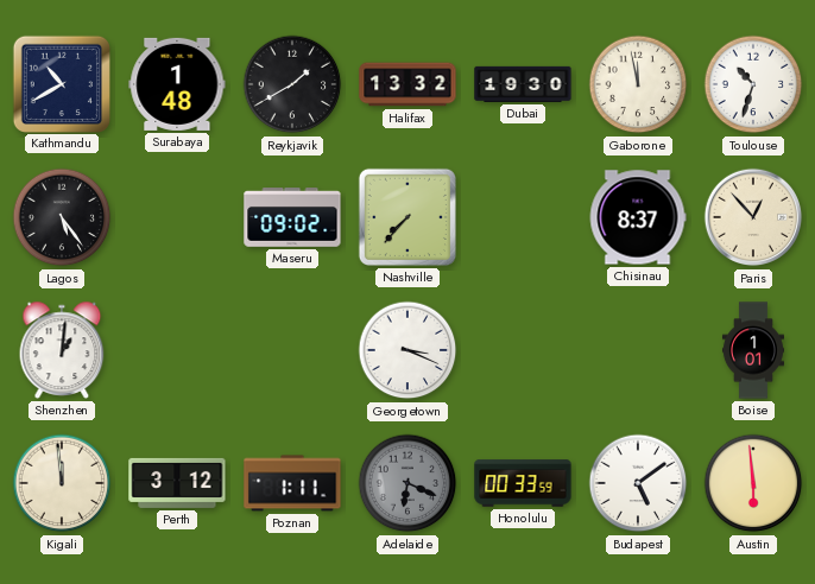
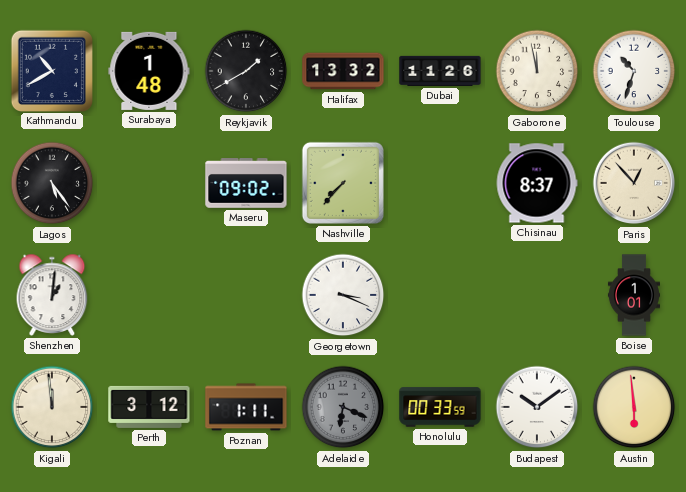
Dubai: 19:30 -> 11:26
Budapest: 5:09 -> 10:09
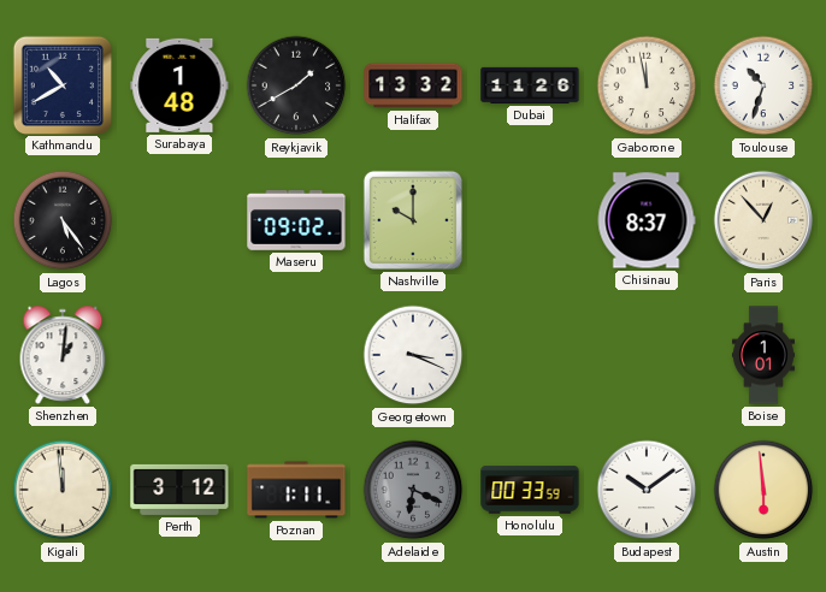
Nashville: 7:37 -> 10:00
